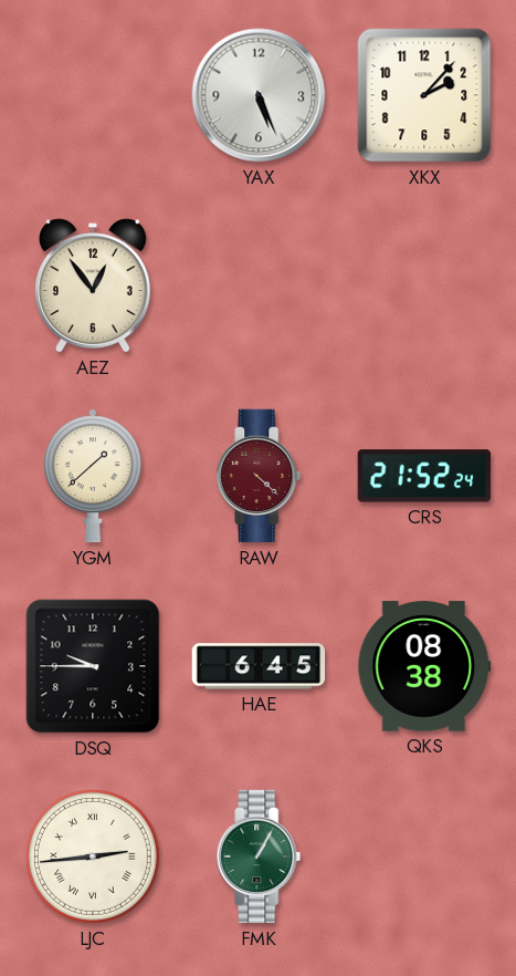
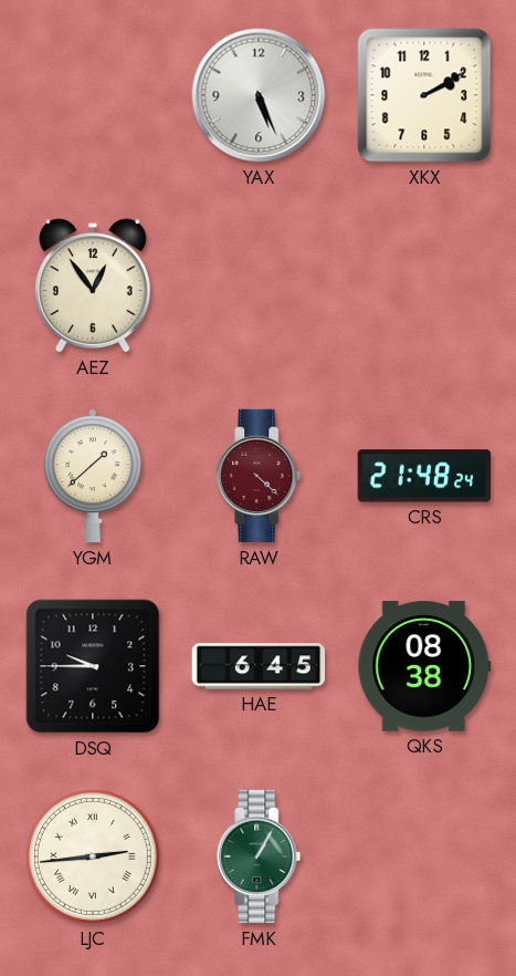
XKX: 2:07 -> 2:10
CRS: 21:52 -> 21:48
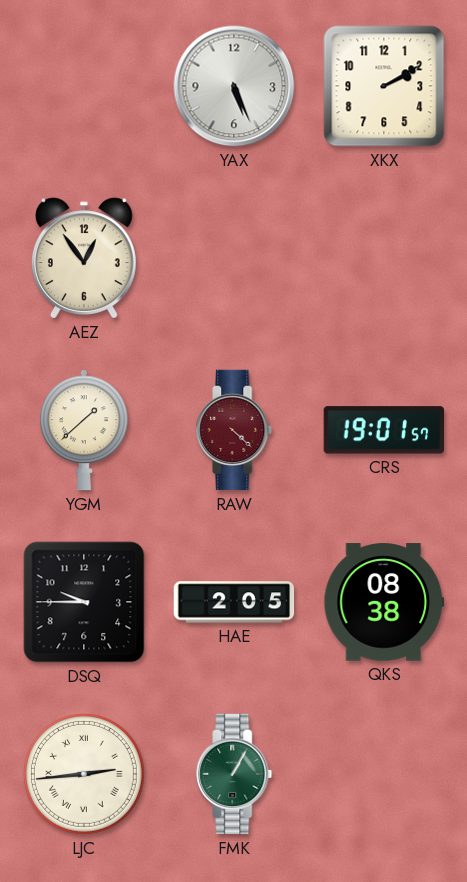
CRS: 21:48 -> 19:01
HAE: 6:45 -> 2:05
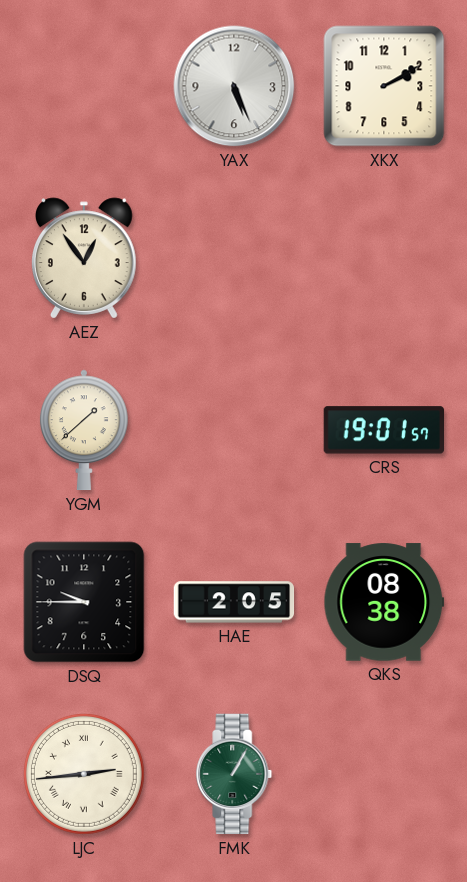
RAW: 4:22 -> none
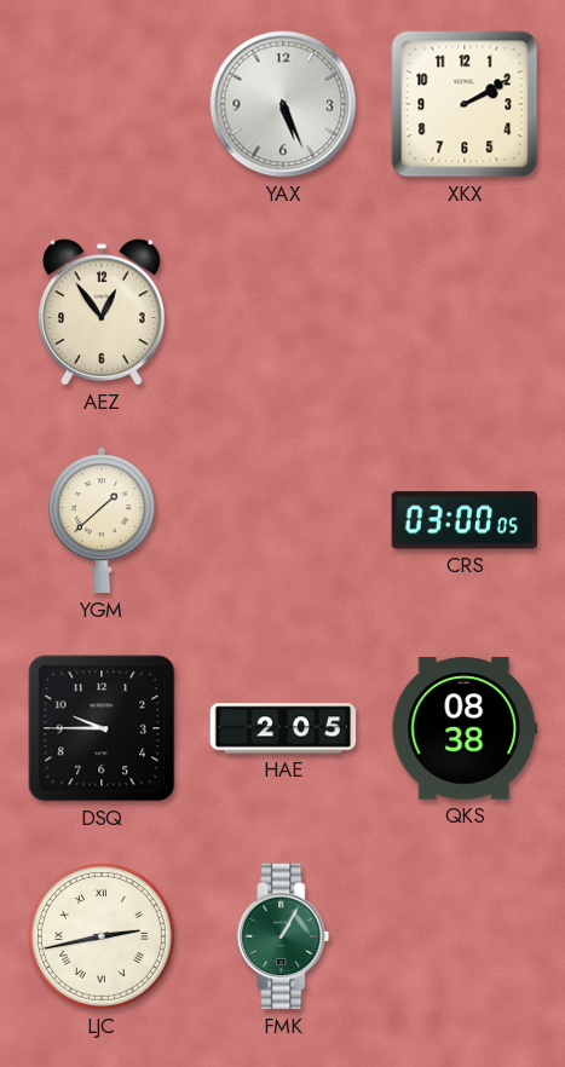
CRS: 19:01 -> 03:00
LJC: 2:44 -> 2:43
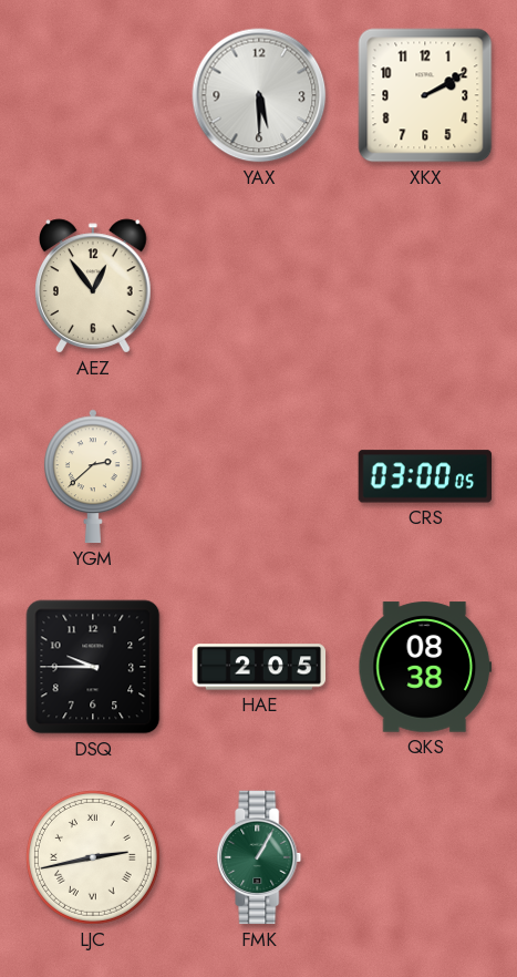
YAX: 5:26 -> 5:30
YGM: 1:38 -> 2:38
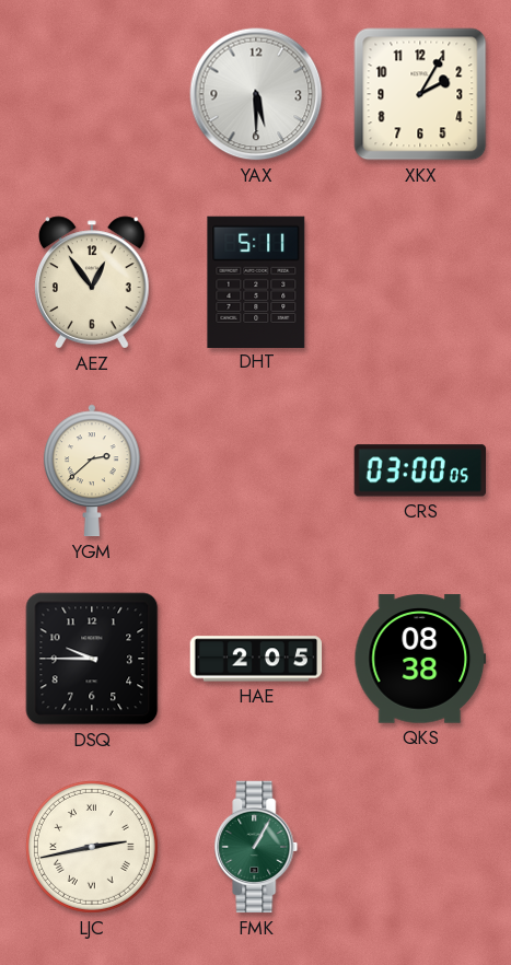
XKX: 2:10 -> 2:05
DHT: none -> 5:11
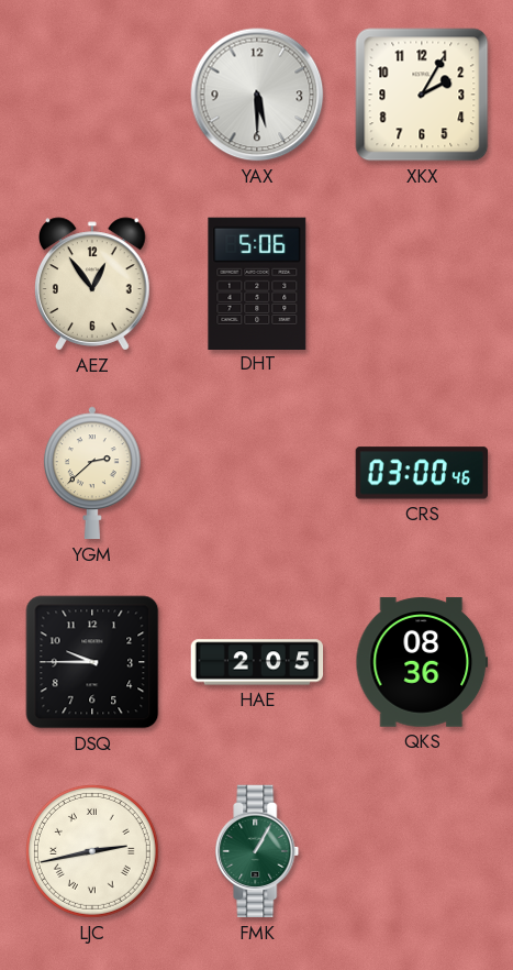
DHT: 5:11 -> 5:06
CRS: 03:00:05 -> 03:00:46
QKS: 08:38 -> 08:36
